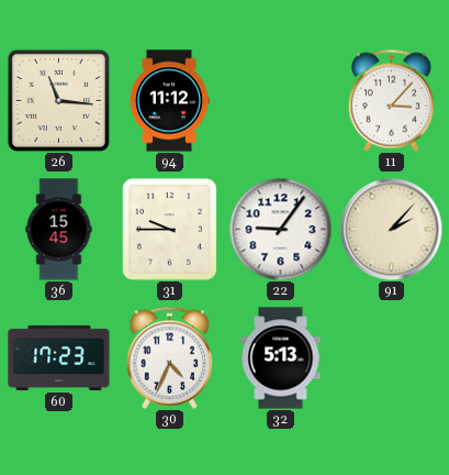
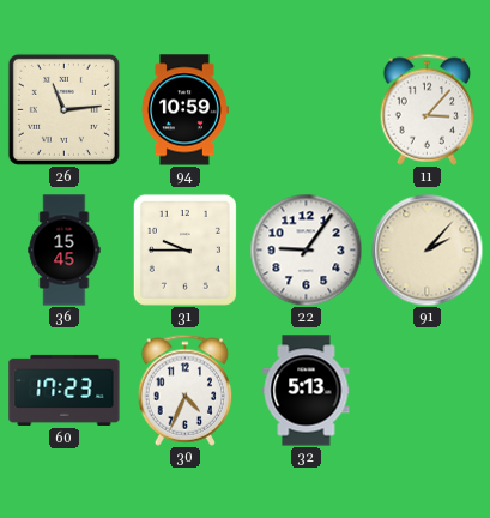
26: 11:16 -> 11:14
94: 11:12 -> 10:59
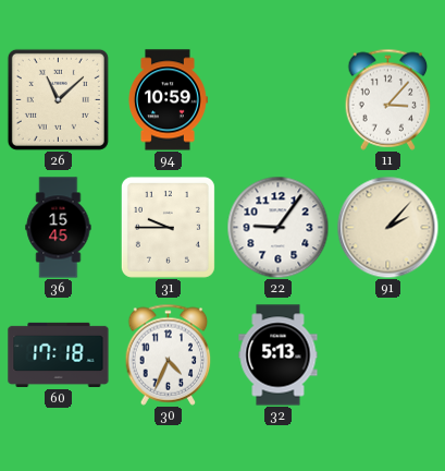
26: 11:14 -> 11:08
60: 17:23 -> 17:18
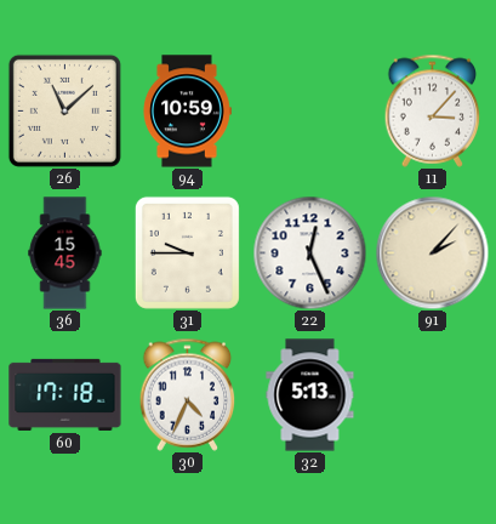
22: 9:06 -> 12:26
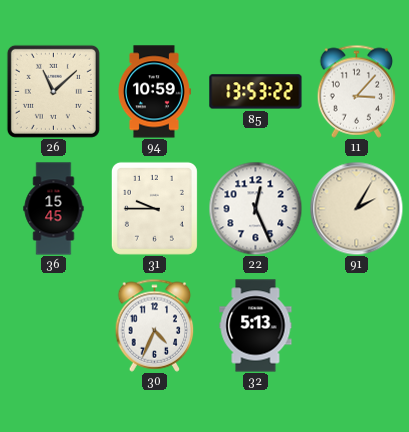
85: none -> 13:53
91: 2:07 -> 2:05
60: 17:18 -> none
